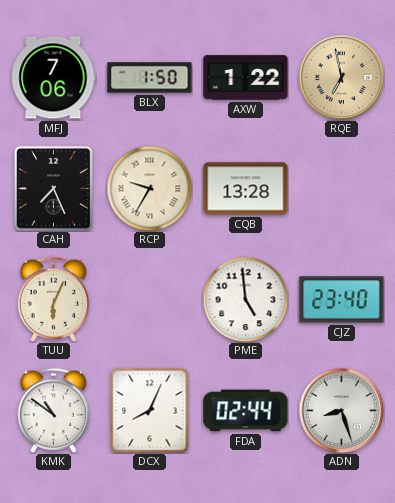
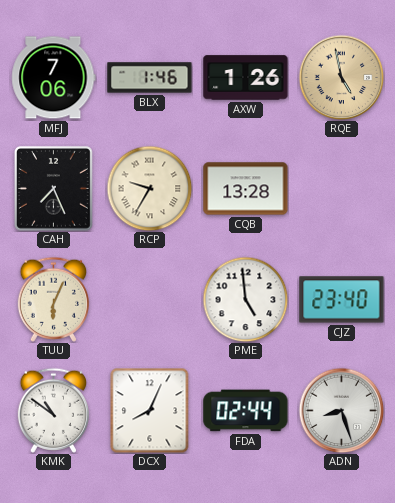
BLX: 1:50 -> 1:46
AXW: 1:22 -> 1:26
RQE: 6:58 -> 4:58
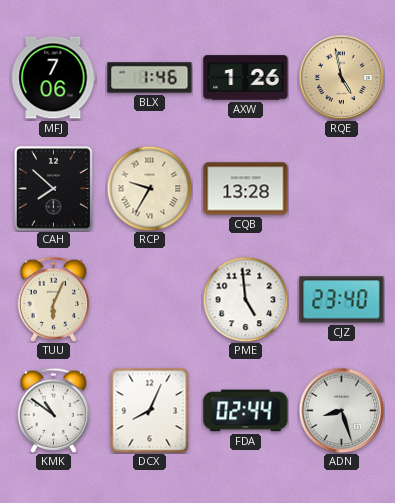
CAH: 7:26 -> 7:52
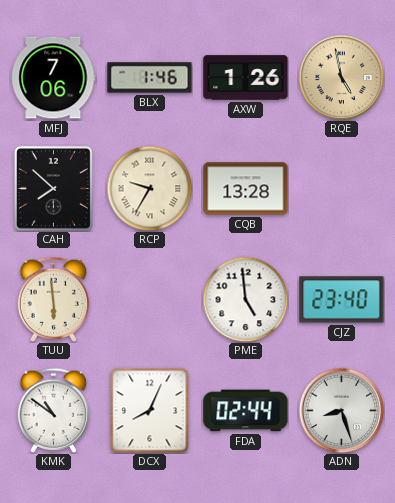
TUU: 6:04 -> 5:59
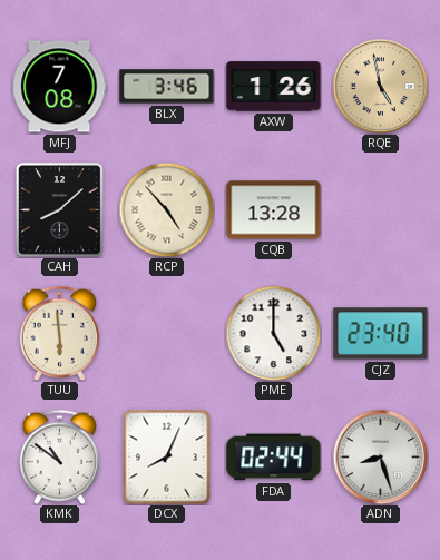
MFJ: 7:06 -> 7:08
BLX: 1:46 -> 3:46
CAH: 7:52 -> 8:08
RCP: 9:35 -> 4:53
PME: 4:59 -> 5:00
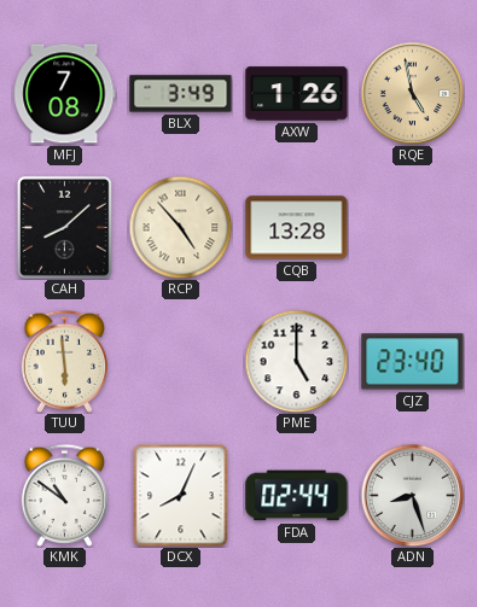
BLX: 3:46 -> 3:49
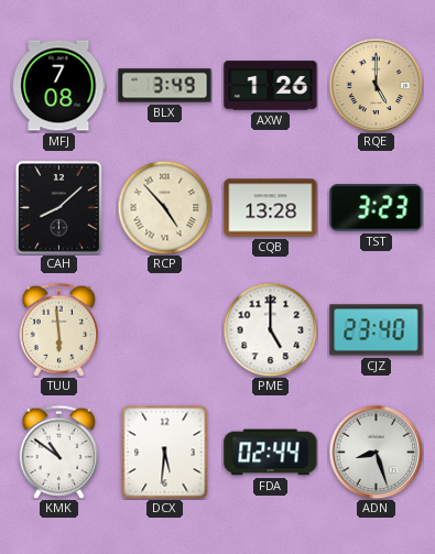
RQE: 4:58 -> 5:00
TST: none -> 3:23
DCX: 8:04 -> 5:31
